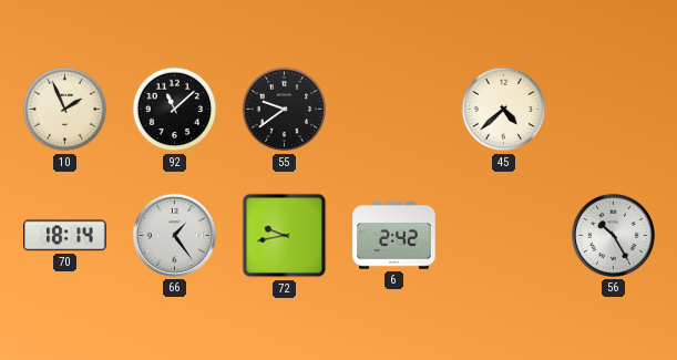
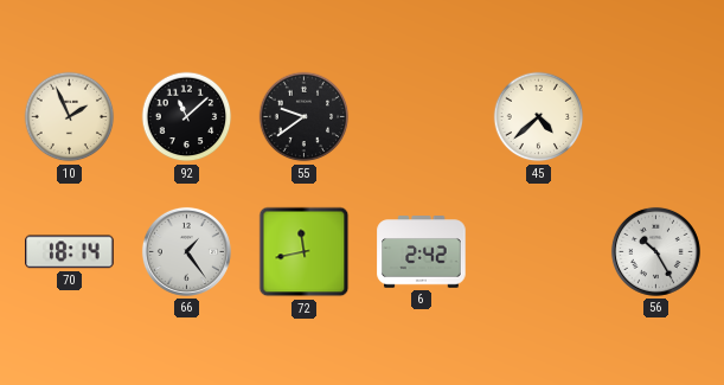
72: 9:43 -> 11:43
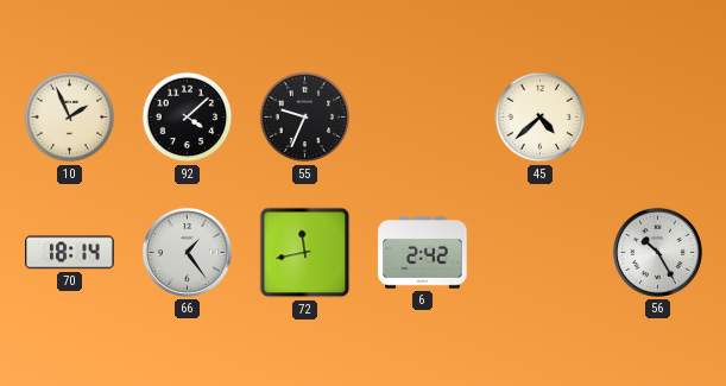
92: 11:08 -> 4:08
55: 9:39 -> 9:34
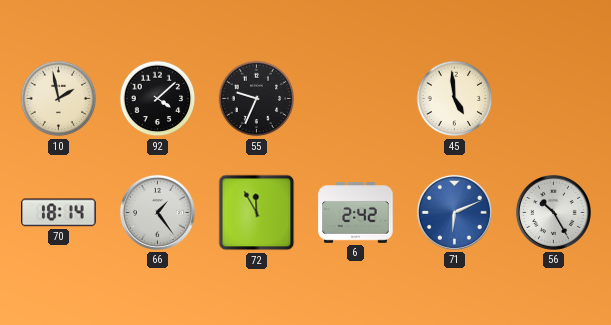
10: 1:56 -> 1:58
45: 4:38 -> 4:59
72: 11:43 -> 11:55
71: none -> 6:11
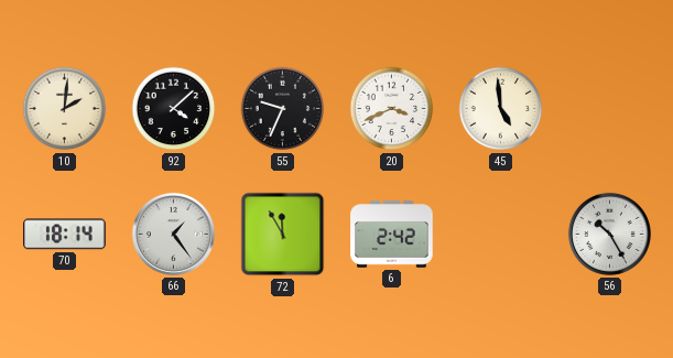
10: 1:58 -> 2:01
20: none -> 3:41
71: 6:11 -> none
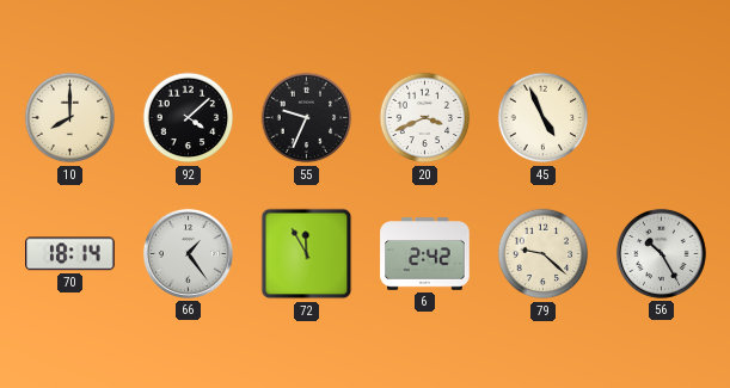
10: 2:01 -> 8:00
45: 4:59 -> 4:56
79: none -> 9:22
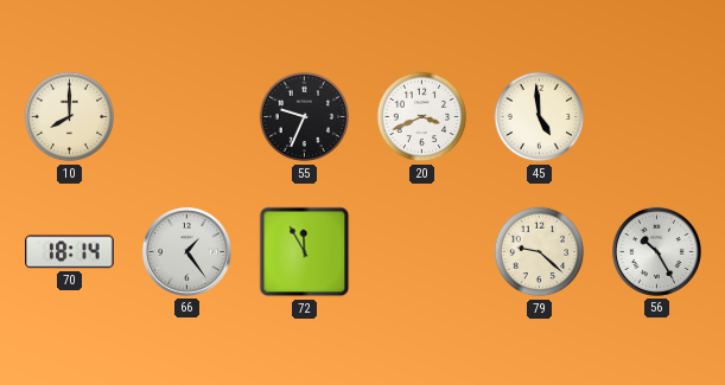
92: 4:08 -> none
45: 4:56 -> 4:59
6: 2:42 -> none
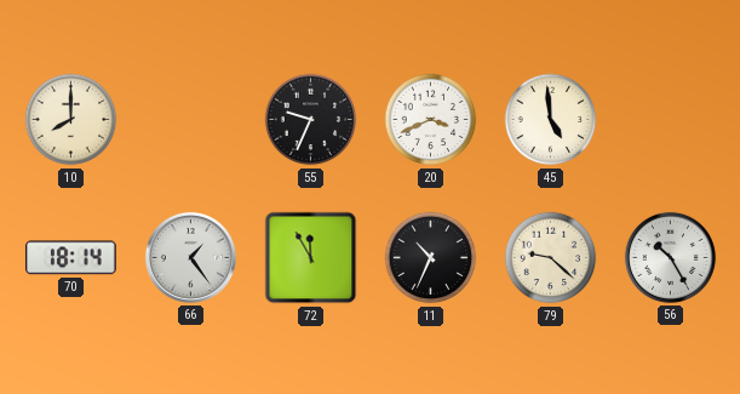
11: none -> 10:34
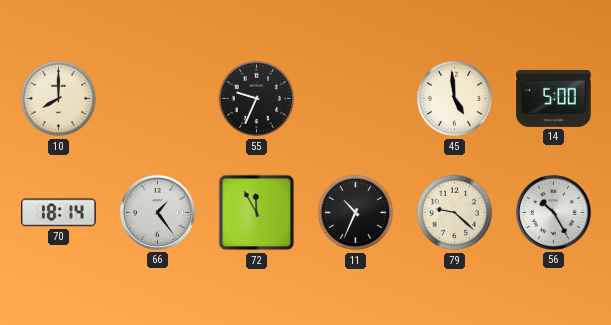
20: 3:41 -> none
14: none -> 5:00
